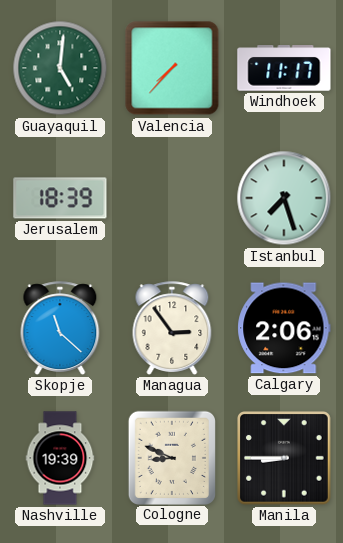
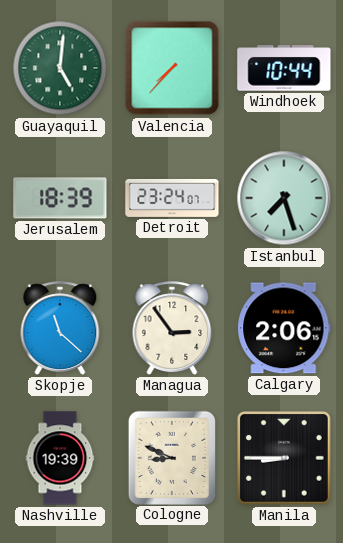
Windhoek: 11:17 -> 10:44
Detroit: none -> 23:24
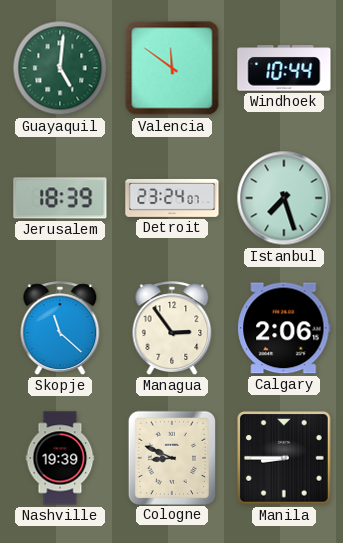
Valencia: 7:37 -> 11:51
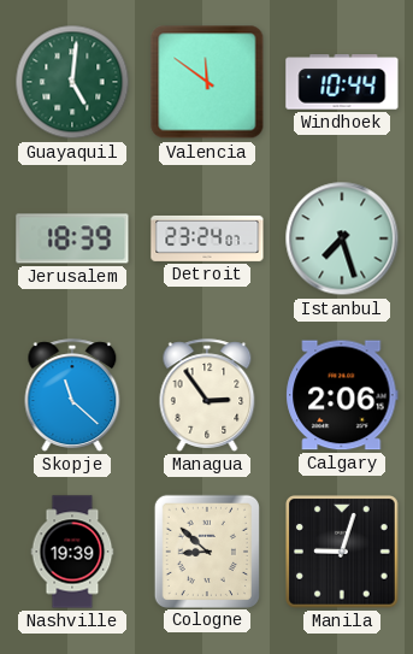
Cologne: 8:49 -> 8:52
Manila: 8:45 -> 9:03
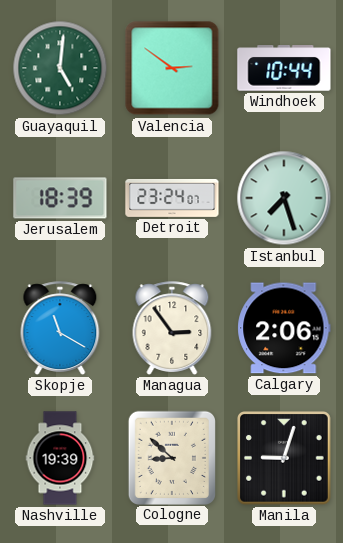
Valencia: 11:51 -> 2:51
Skopje: 11:22 -> 11:20
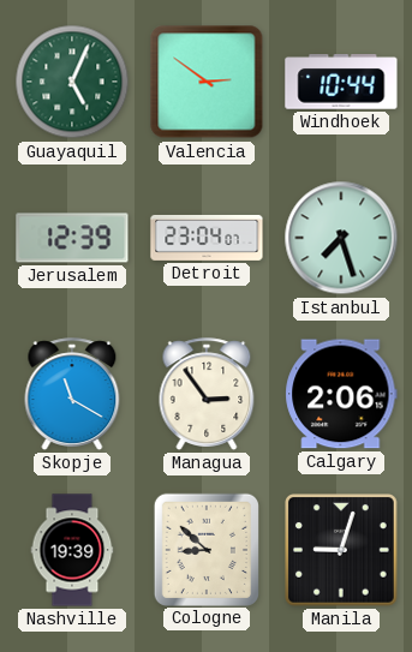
Guayaquil: 5:01 -> 5:04
Jerusalem: 18:39 -> 12:39
Detroit: 23:24 -> 23:04
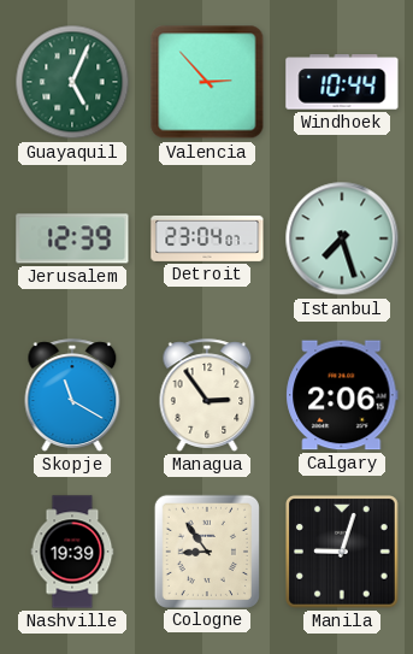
Valencia: 2:51 -> 2:53
Cologne: 8:52 -> 8:54
